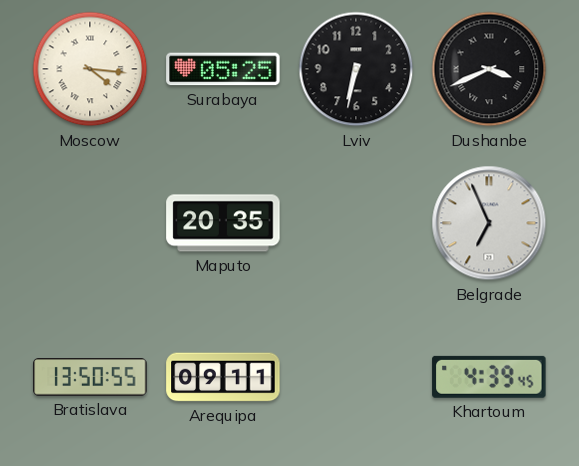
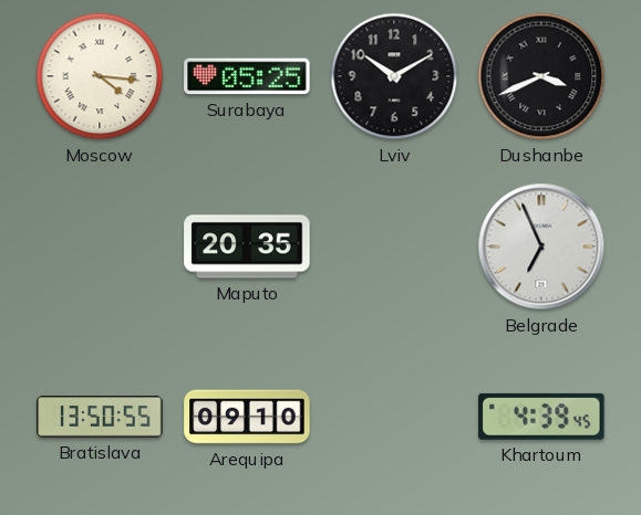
Lviv: 6:32 -> 10:10
Arequipa: 09:11 -> 09:10
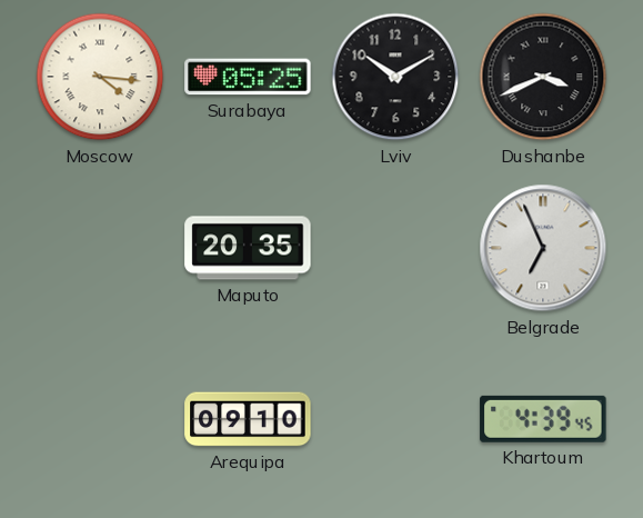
Bratislava: 13:50 -> none
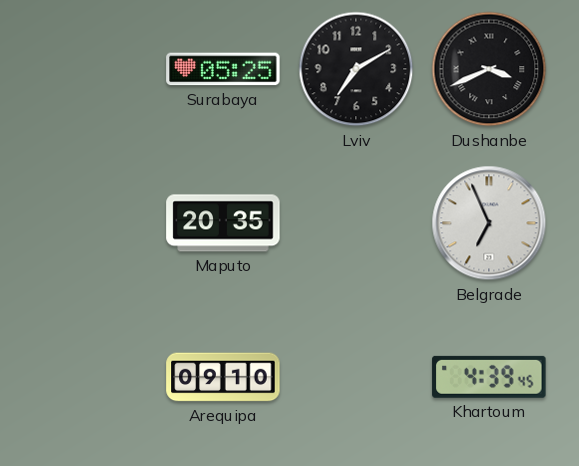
Moscow: 4:16 -> none
Lviv: 10:10 -> 7:10
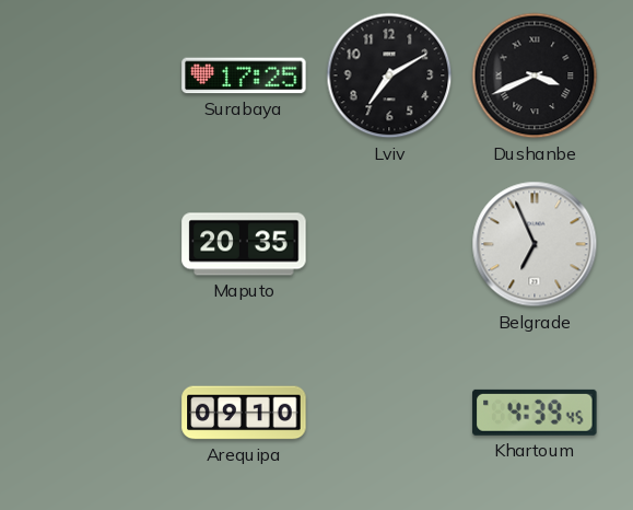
Surabaya: 05:25 -> 17:25
